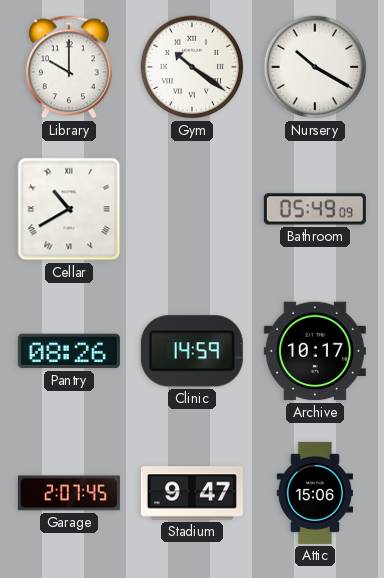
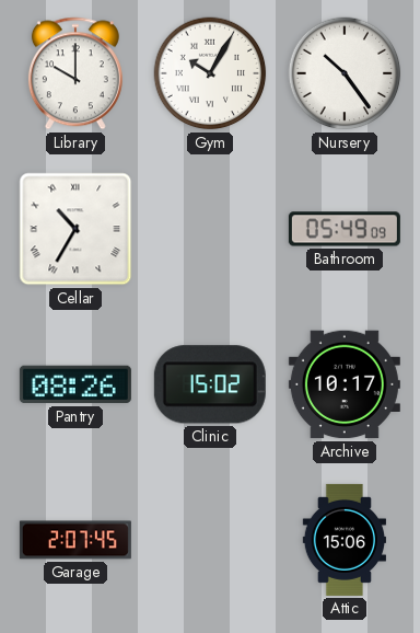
Gym: 10:21 -> 10:05
Nursery: 10:20 -> 10:24
Cellar: 10:40 -> 10:35
Clinic: 14:59 -> 15:02
Stadium: 9:47 -> none
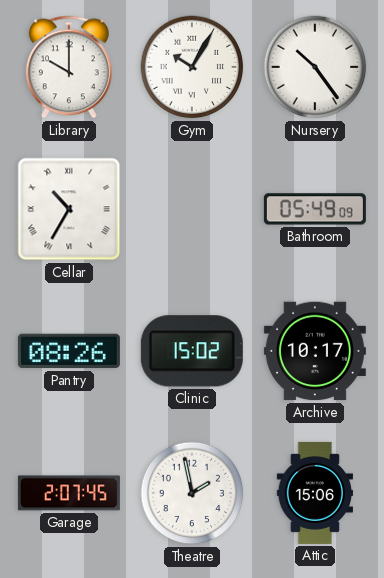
Theatre: none -> 1:58
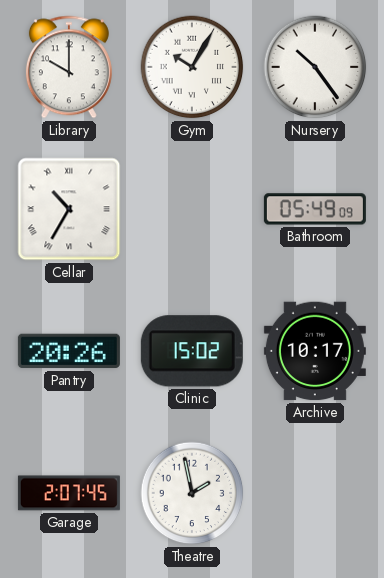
Pantry: 08:26 -> 20:26
Attic: 15:06 -> none
